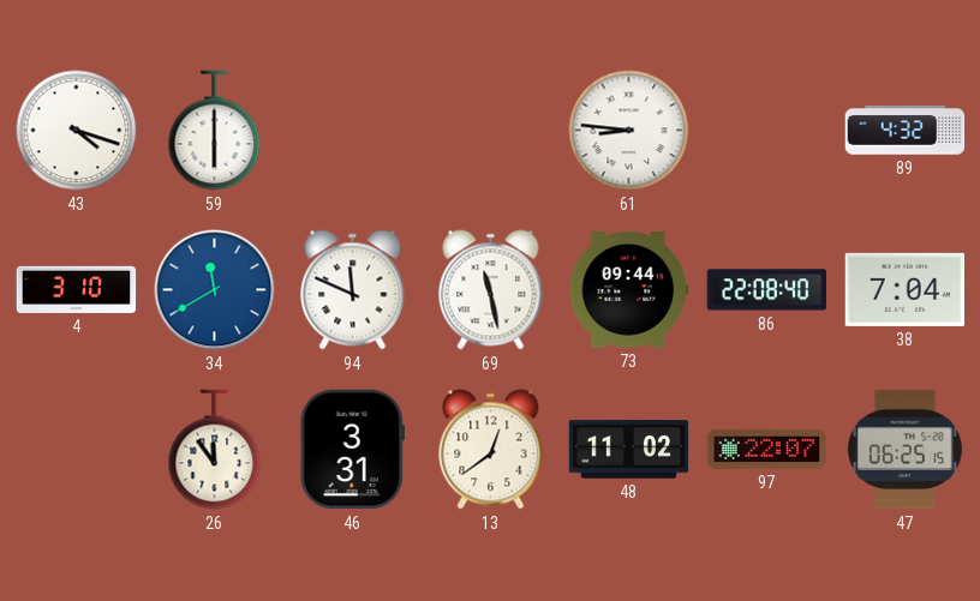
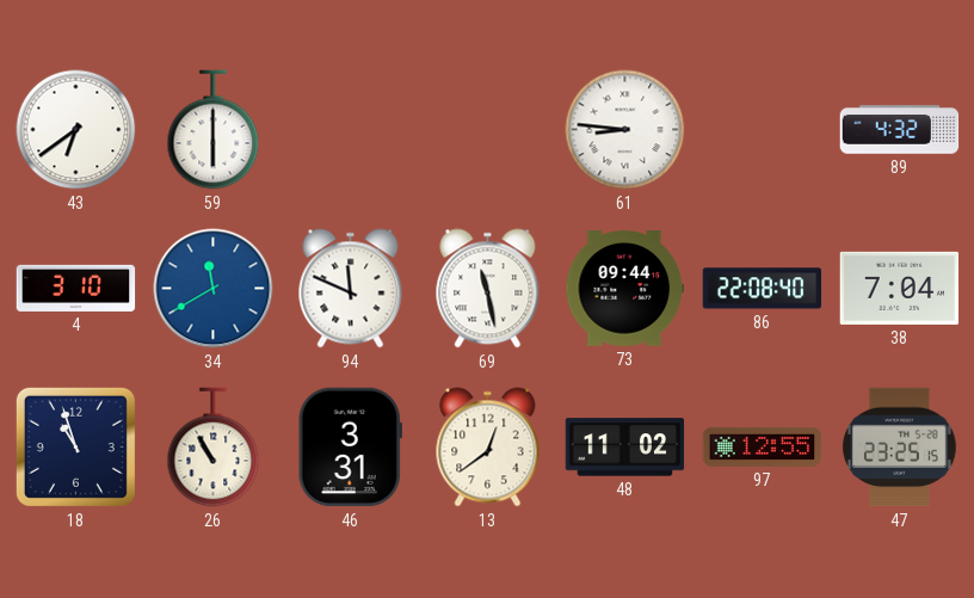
43: 4:18 -> 6:39
18: none -> 10:57
26: 11:54 -> 10:55
97: 22:07 -> 12:55
47: 06:25 -> 23:25
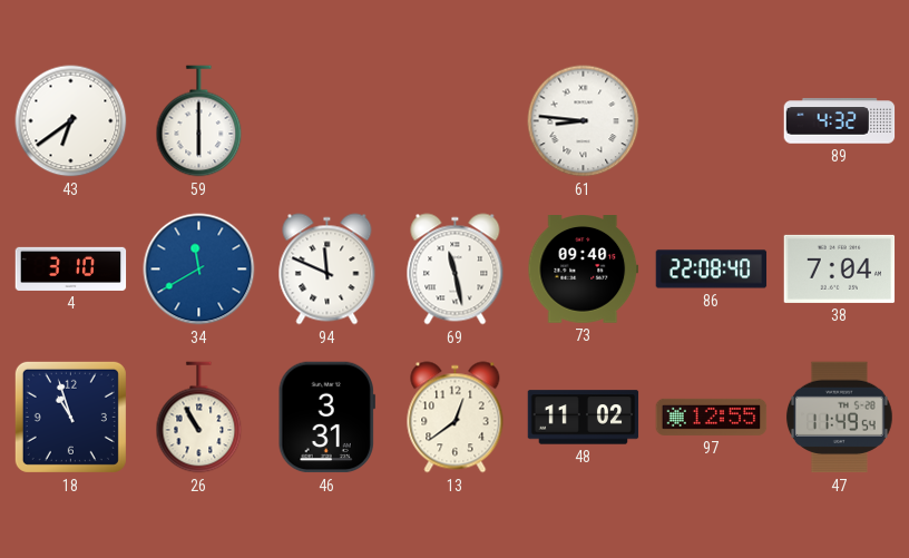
73: 09:44 -> 09:40
47: 23:25 -> 11:49
